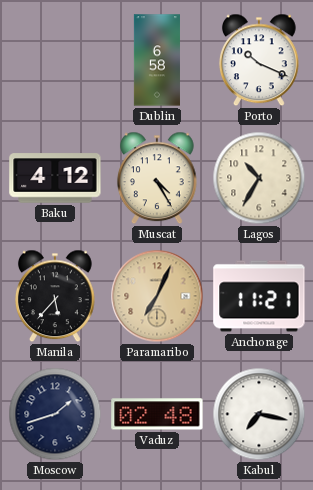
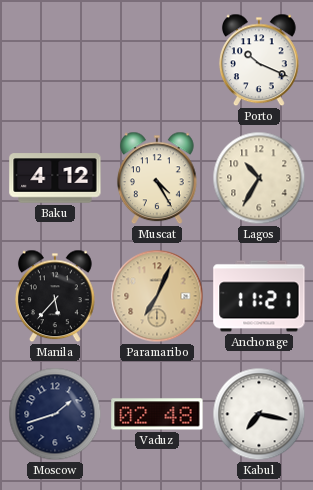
Dublin: 6:58 -> none
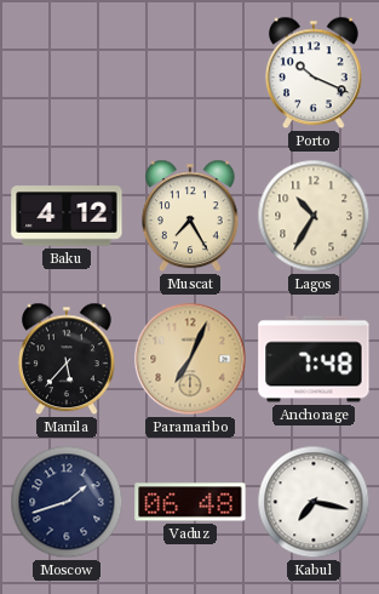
Muscat: 4:25 -> 7:25
Anchorage: 11:21 -> 7:48
Vaduz: 02:48 -> 06:48
